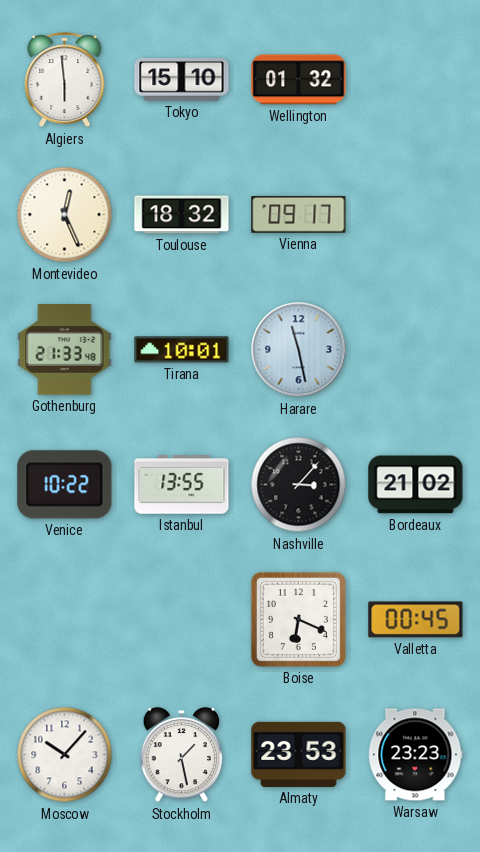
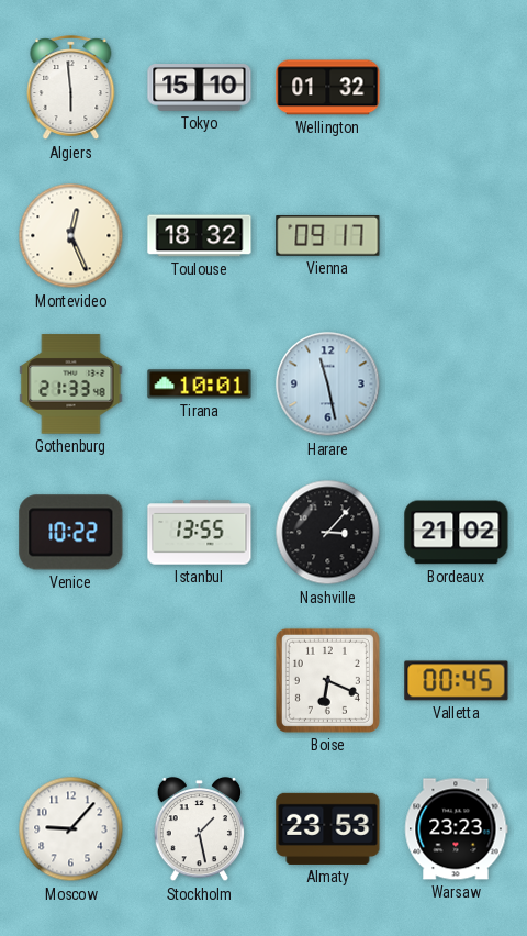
Moscow: 10:07 -> 9:07
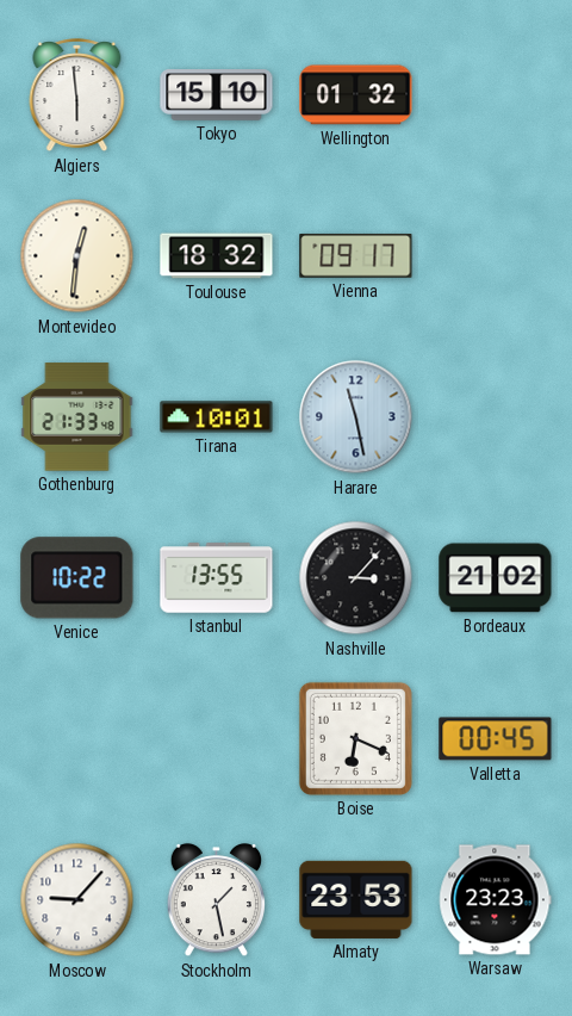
Montevideo: 12:26 -> 12:31
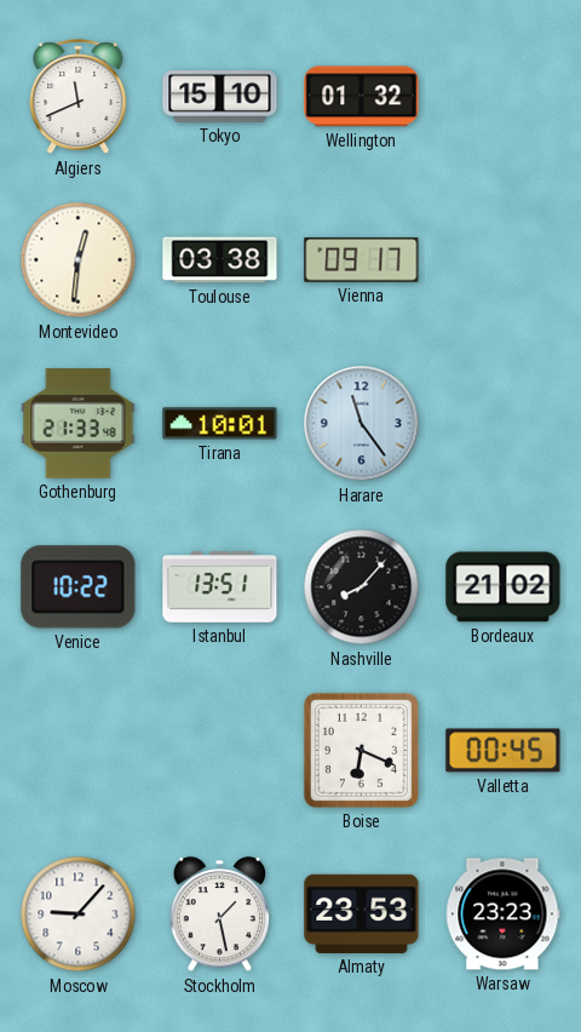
Algiers: 5:59 -> 11:41
Toulouse: 18:32 -> 03:38
Harare: 11:28 -> 11:24
Istanbul: 13:55 -> 13:51
Nashville: 3:07 -> 8:07
